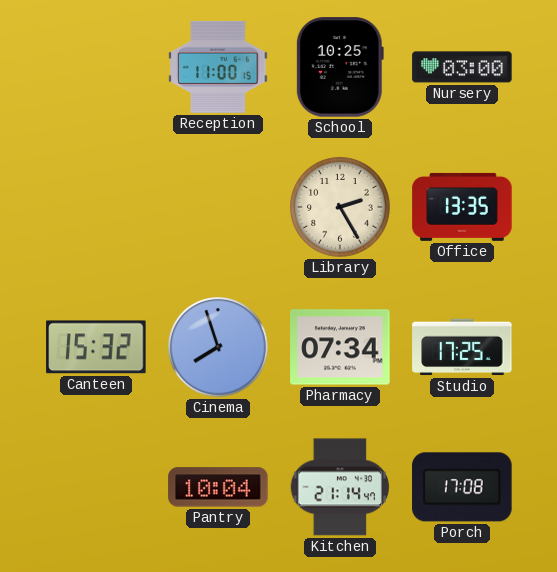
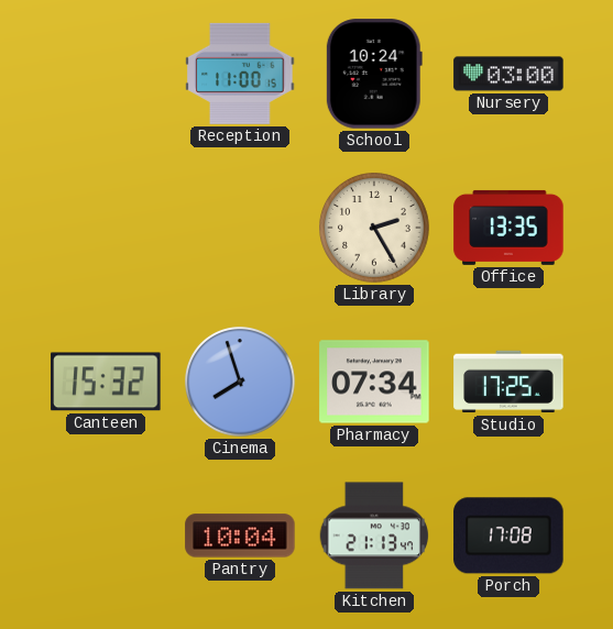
School: 10:25 -> 10:24
Kitchen: 21:14 -> 21:13
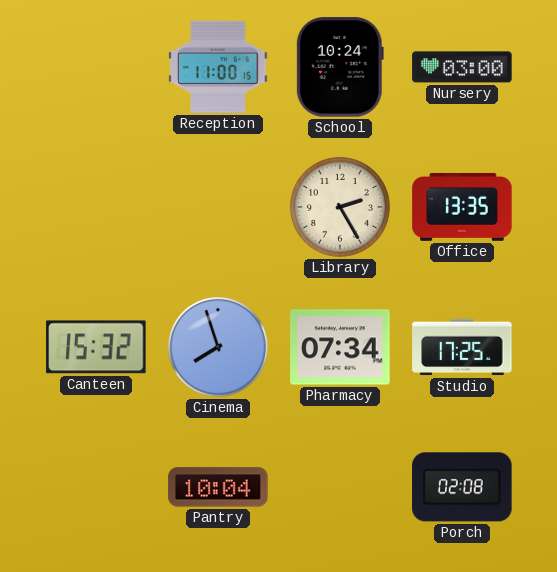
Kitchen: 21:13 -> none
Porch: 17:08 -> 02:08
